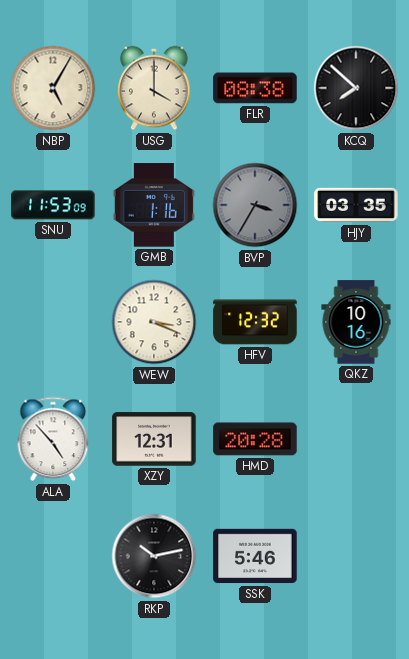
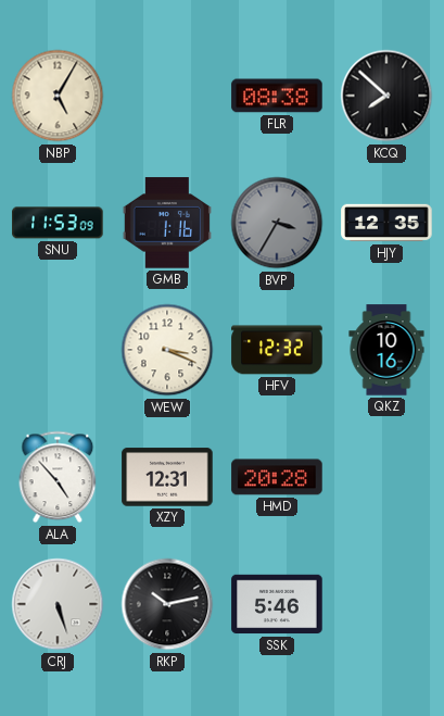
USG: 4:00 -> none
HJY: 03:35 -> 12:35
CRJ: none -> 5:27
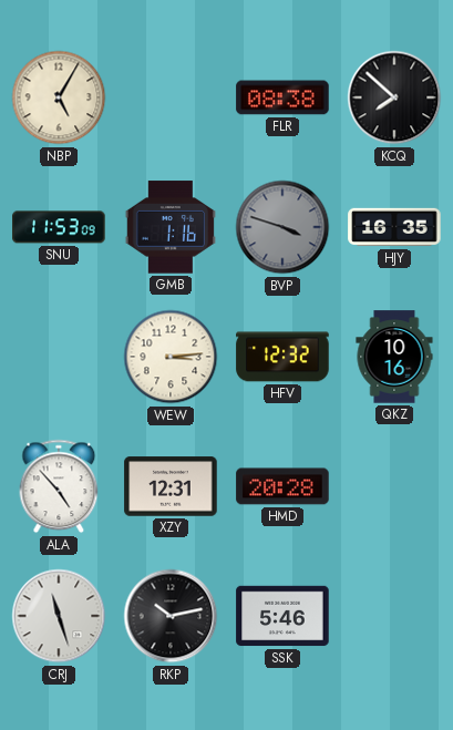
BVP: 3:35 -> 3:48
HJY: 12:35 -> 16:35
WEW: 3:19 -> 3:14
CRJ: 5:27 -> 11:27
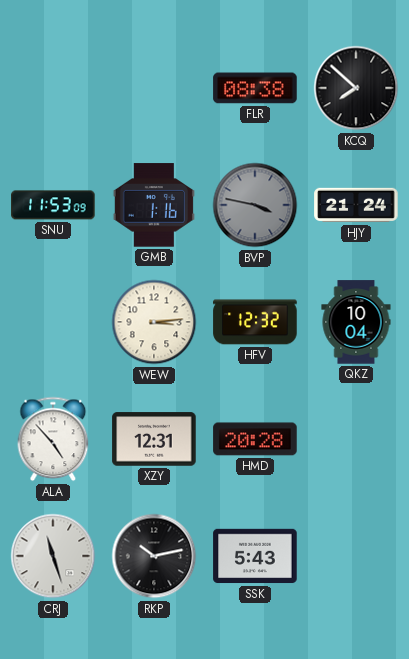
NBP: 5:05 -> none
BVP: 3:48 -> 3:47
HJY: 16:35 -> 21:24
QKZ: 10:16 -> 10:04
SSK: 5:46 -> 5:43
